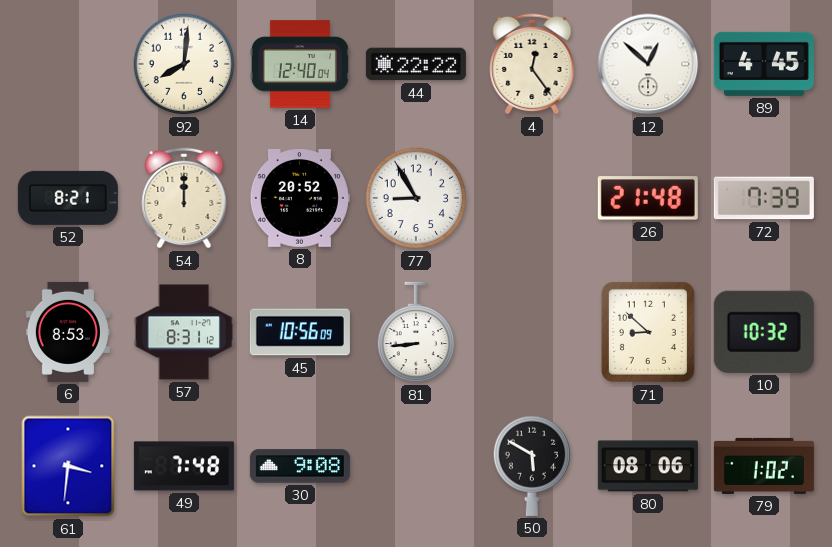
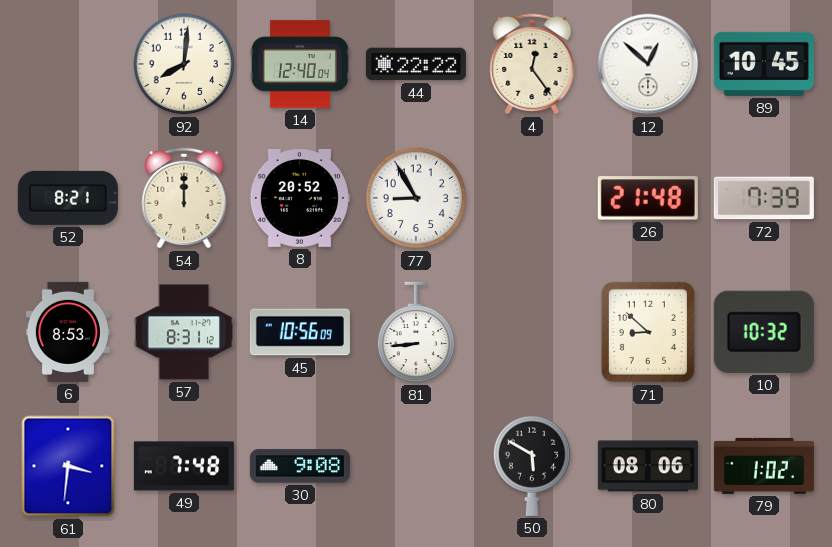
89: 4:45 -> 10:45
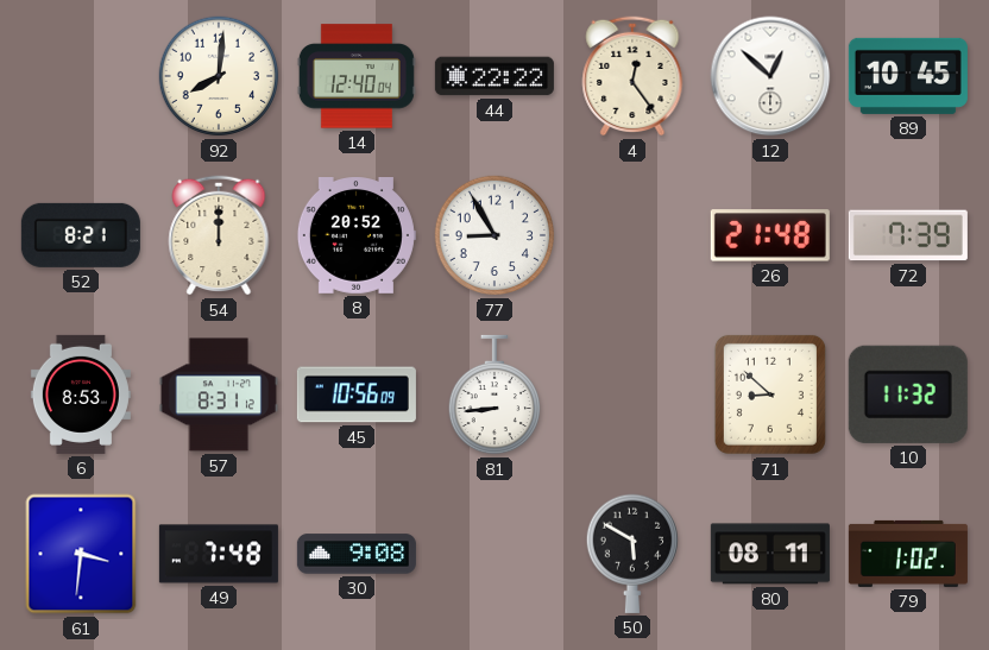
10: 10:32 -> 11:32
80: 08:06 -> 08:11
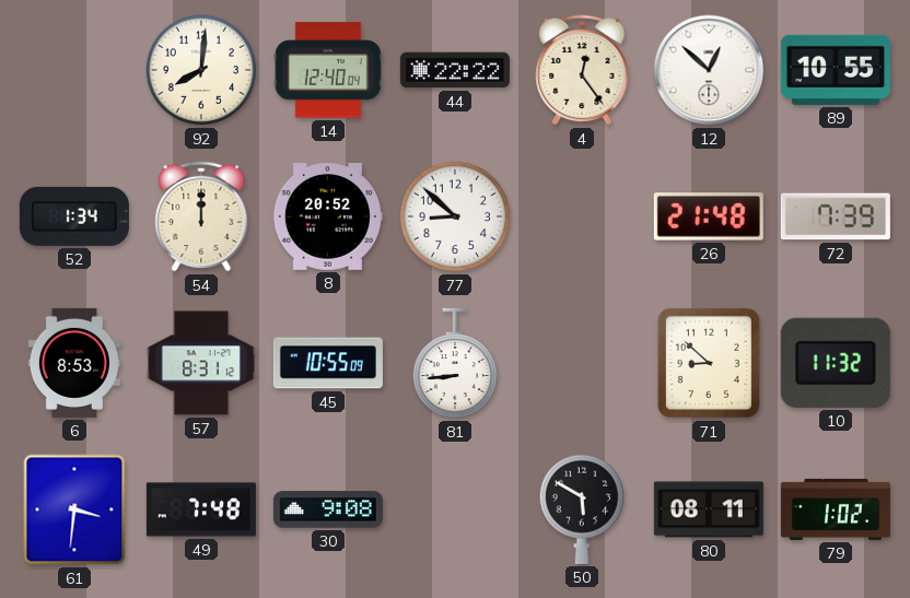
89: 10:45 -> 10:55
52: 8:21 -> 1:34
77: 8:55 -> 8:52
45: 10:56 -> 10:55
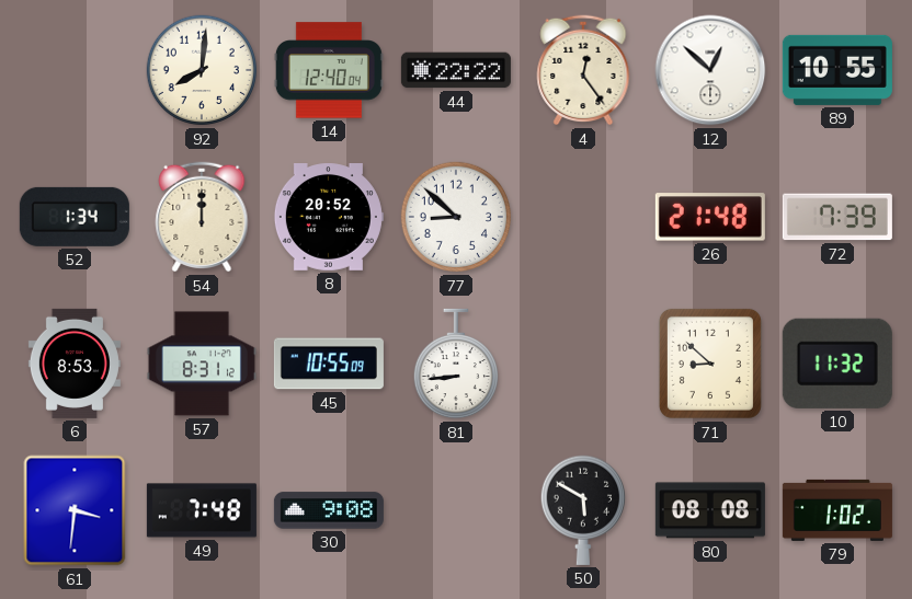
80: 08:11 -> 08:08
